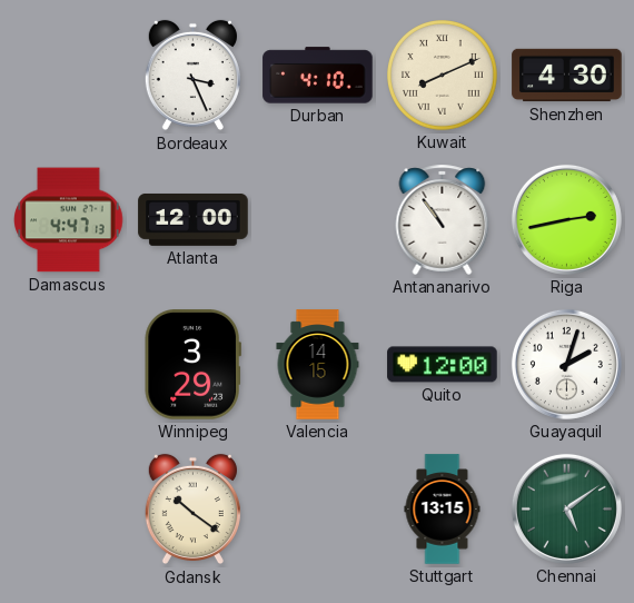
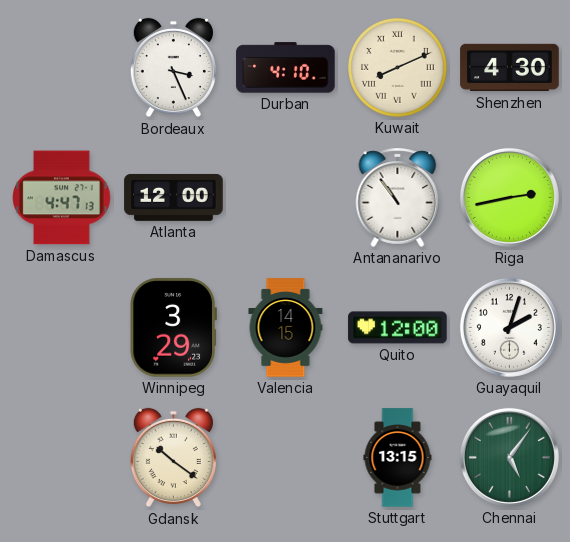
Chennai: 5:09 -> 5:06
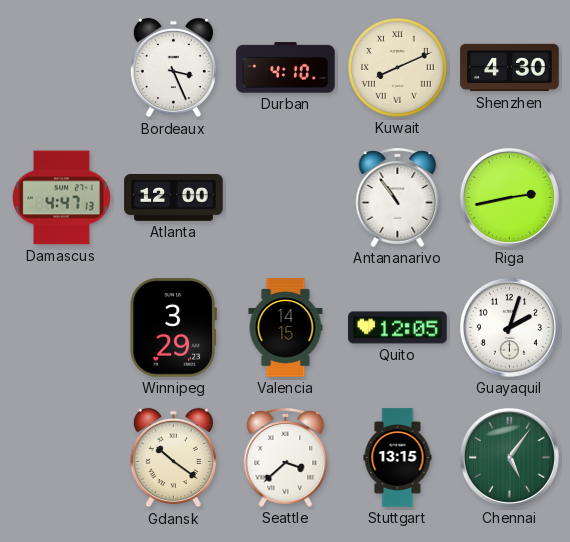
Quito: 12:00 -> 12:05
Seattle: none -> 3:38
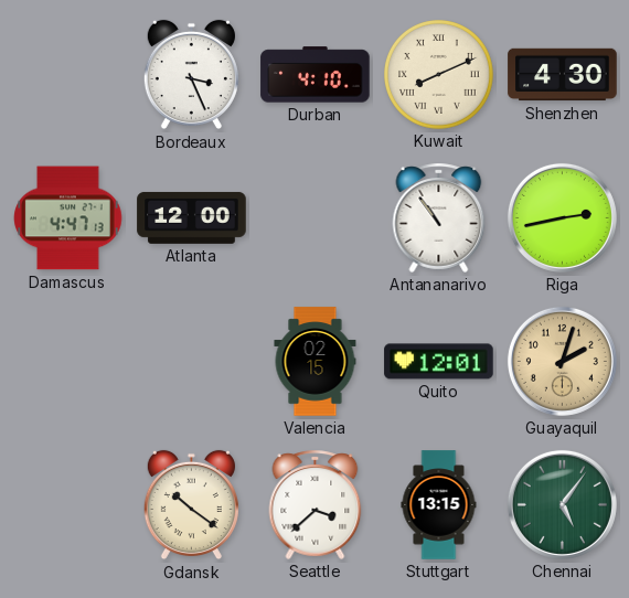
Winnipeg: 3:29 -> none
Valencia: 14:15 -> 02:15
Quito: 12:05 -> 12:01
Guayaquil dial: white -> champagne
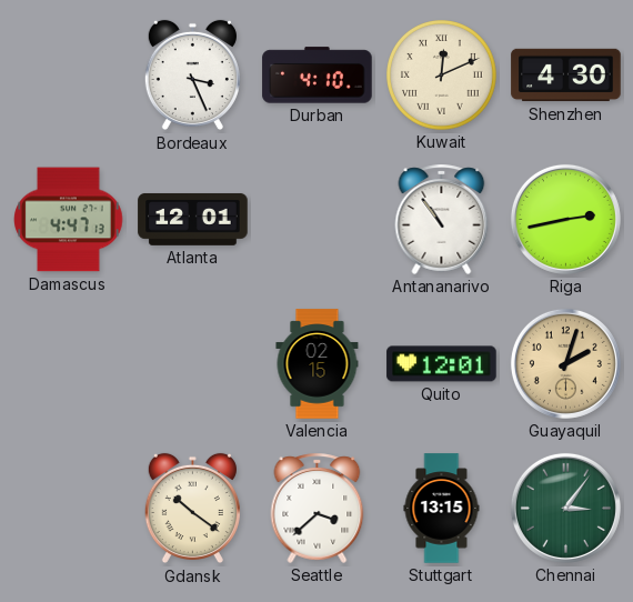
Kuwait: 8:11 -> 12:11
Atlanta: 12:00 -> 12:01
Chennai: 5:06 -> 3:06
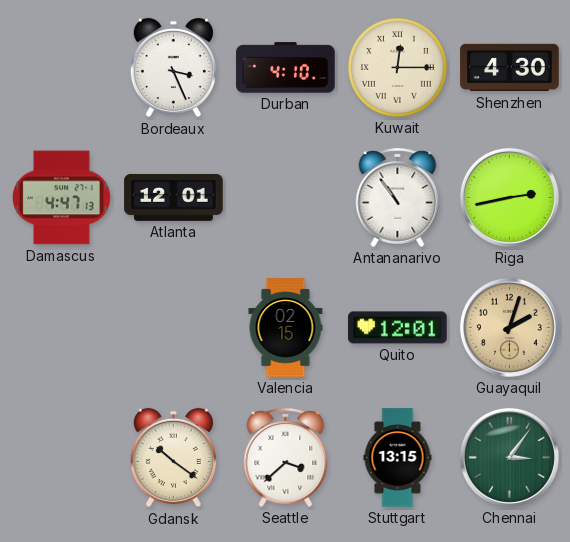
Kuwait: 12:11 -> 12:15
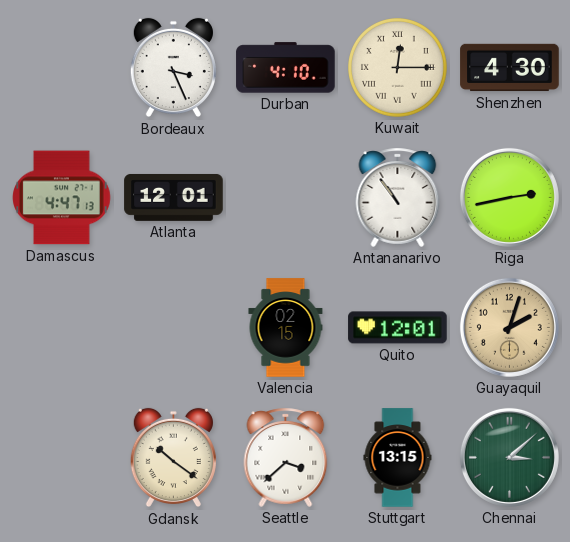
Chennai: 3:06 -> 3:08
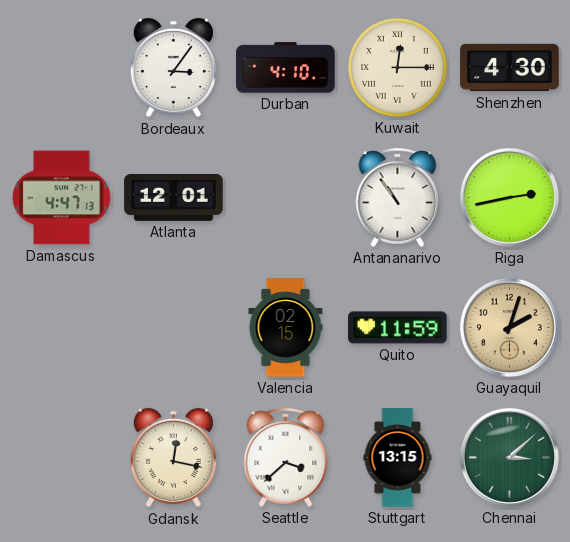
Bordeaux: 3:26 -> 3:06
Quito: 12:01 -> 11:59
Gdansk: 10:21 -> 12:17
